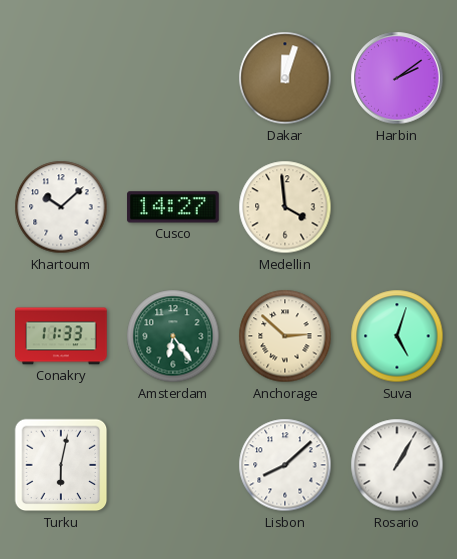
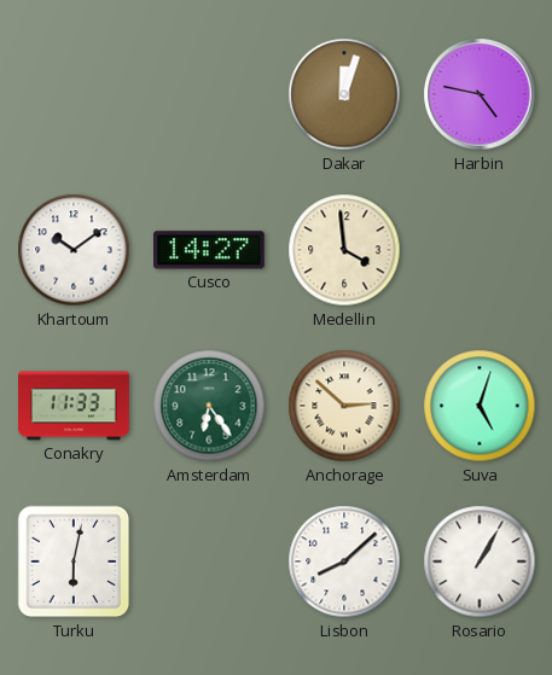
Harbin: 2:09 -> 4:47
Khartoum: 10:08 -> 10:09
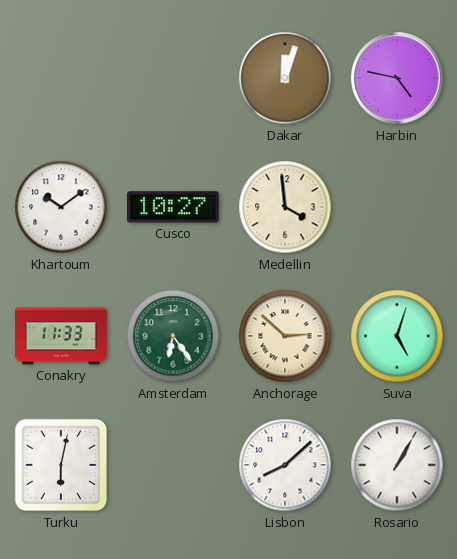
Cusco: 14:27 -> 10:27
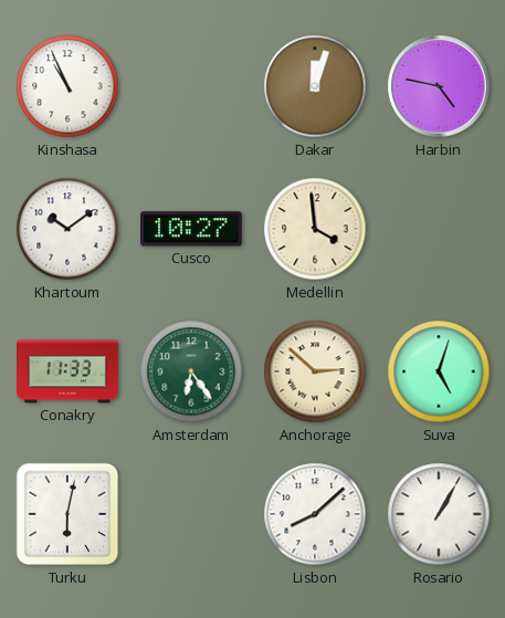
Kinshasa: none -> 10:56
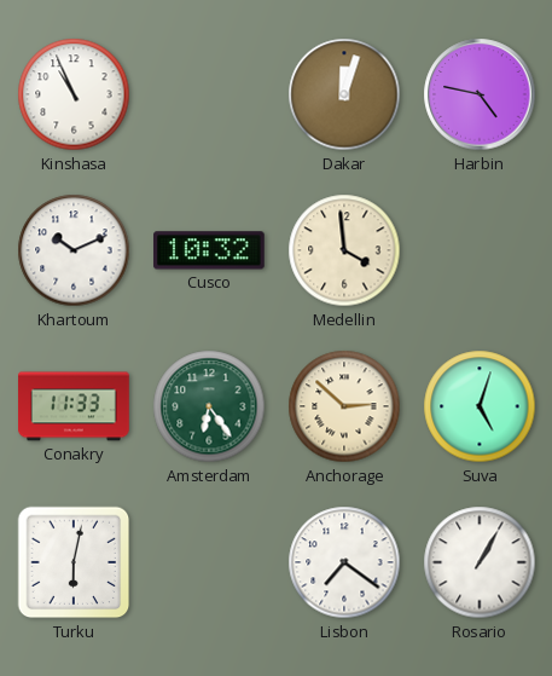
Khartoum: 10:09 -> 10:11
Cusco: 10:27 -> 10:32
Lisbon: 8:08 -> 7:21
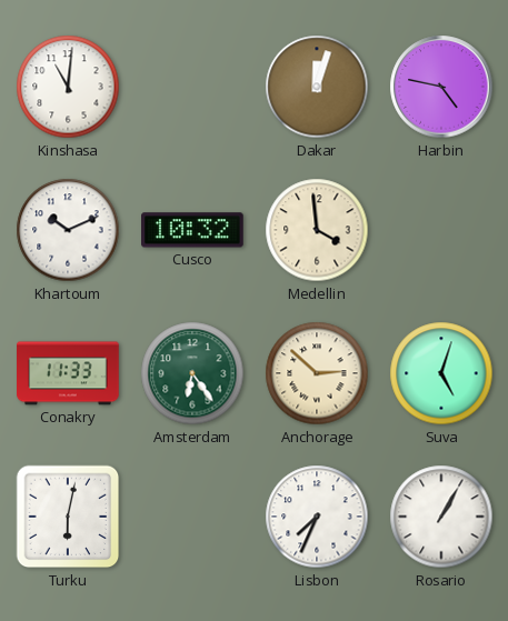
Kinshasa: 10:56 -> 11:01
Lisbon: 7:21 -> 7:34
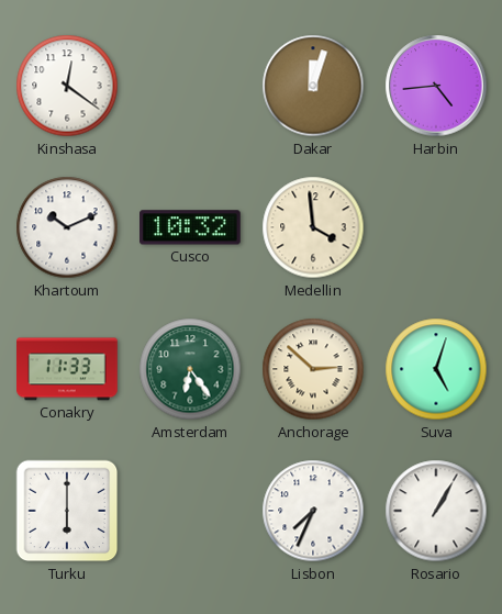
Kinshasa: 11:01 -> 12:21
Harbin: 4:47 -> 4:44
Turku: 6:02 -> 6:00
